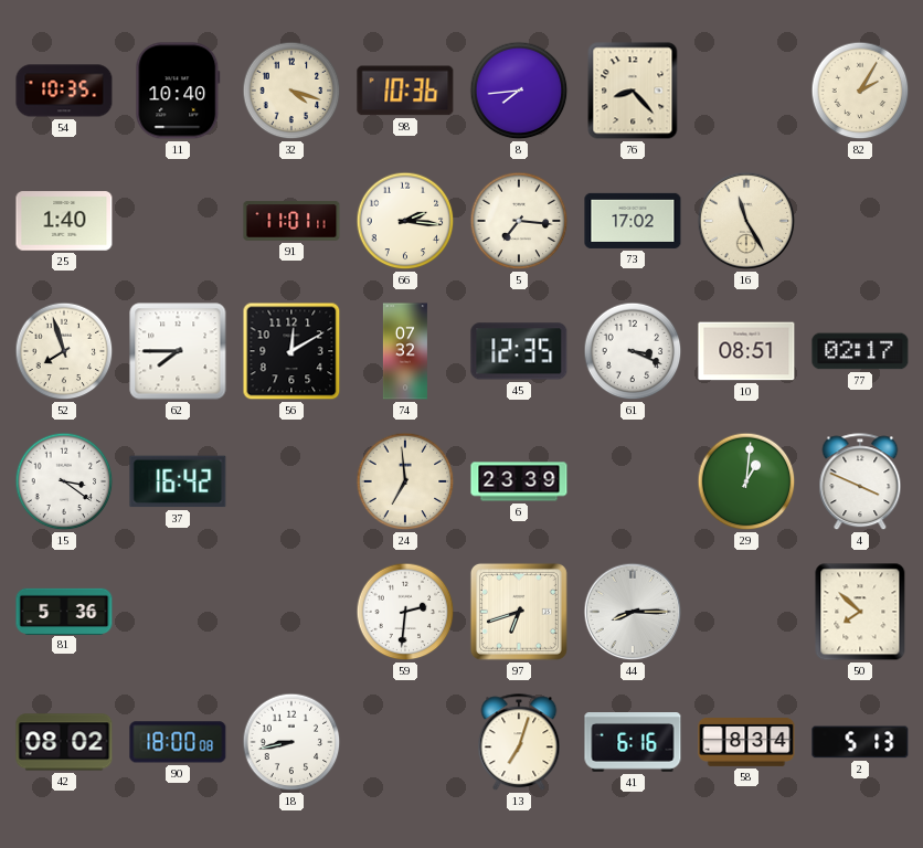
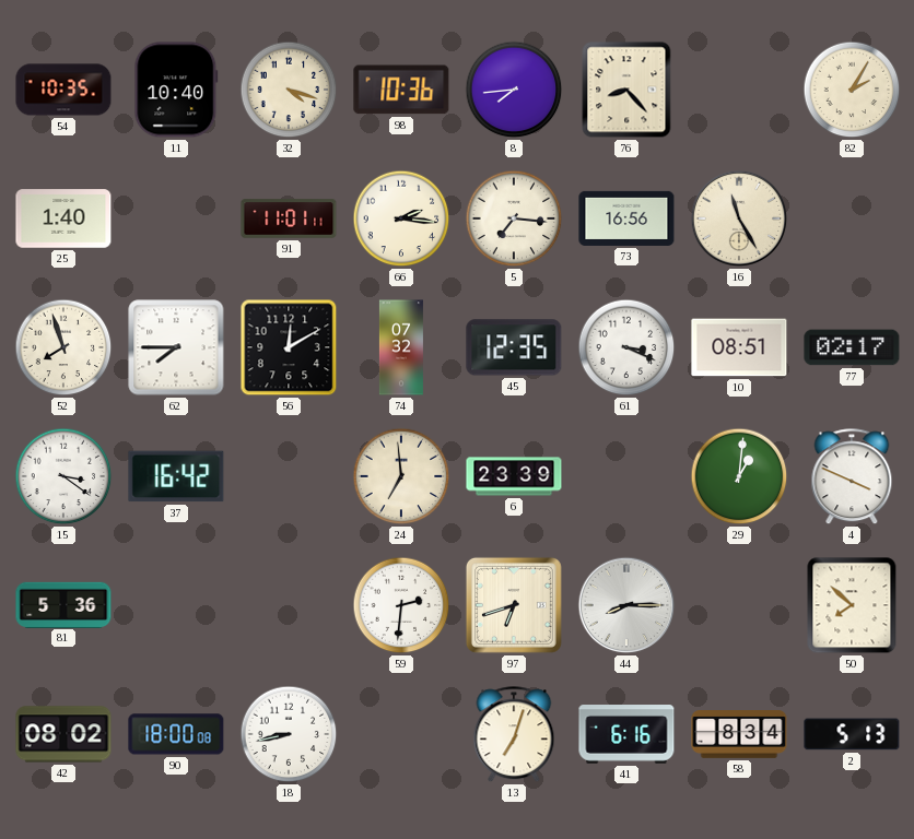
73: 17:02 -> 16:56
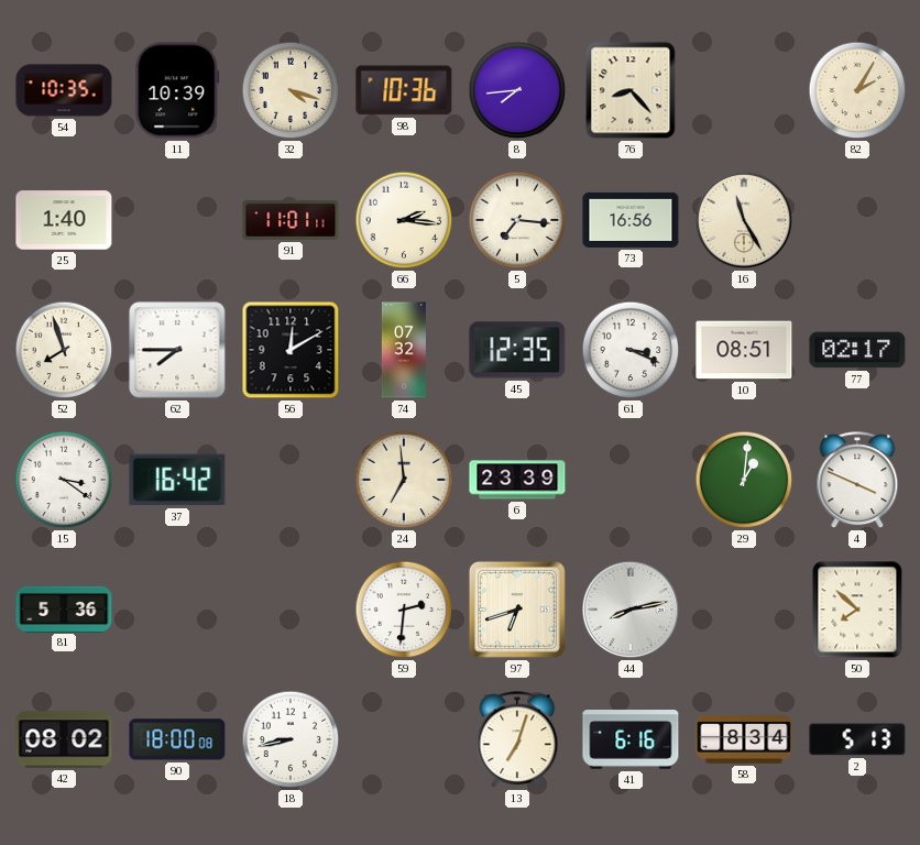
11: 10:40 -> 10:39
44: 8:15 -> 8:13
